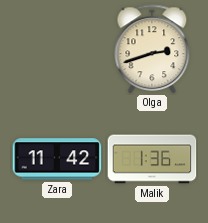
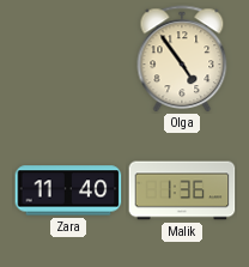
Olga: 2:42 -> 4:54
Zara: 11:42 -> 11:40
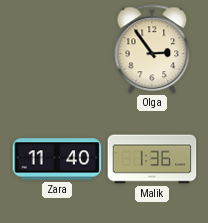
Olga: 4:54 -> 2:54
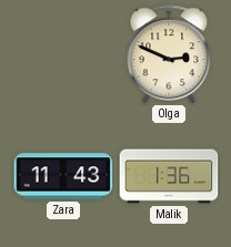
Olga: 2:54 -> 2:49
Zara: 11:40 -> 11:43
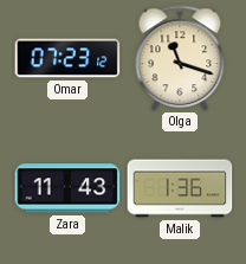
Omar: none -> 07:23
Olga: 2:49 -> 11:18
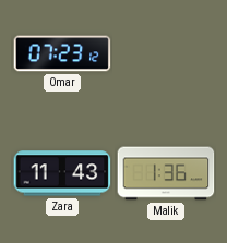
Olga: 11:18 -> none
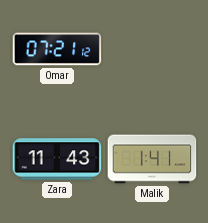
Omar: 07:23 -> 07:21
Malik: 1:36 -> 1:41
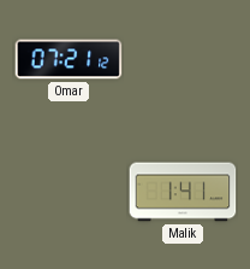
Zara: 11:43 -> none
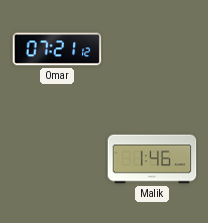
Malik: 1:41 -> 1:46
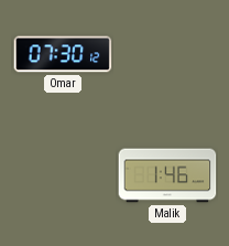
Omar: 07:21 -> 07:30
